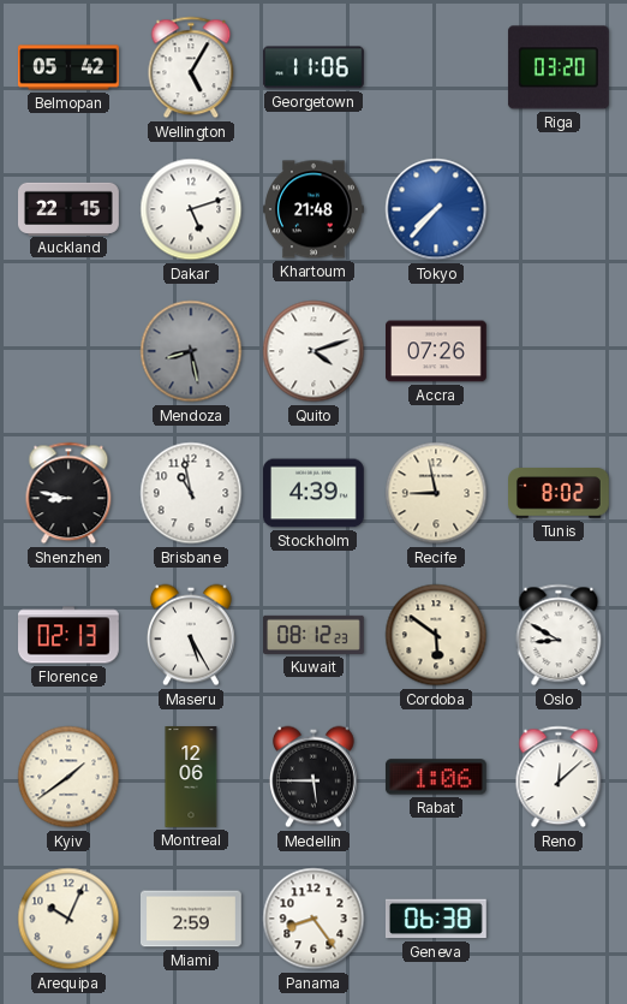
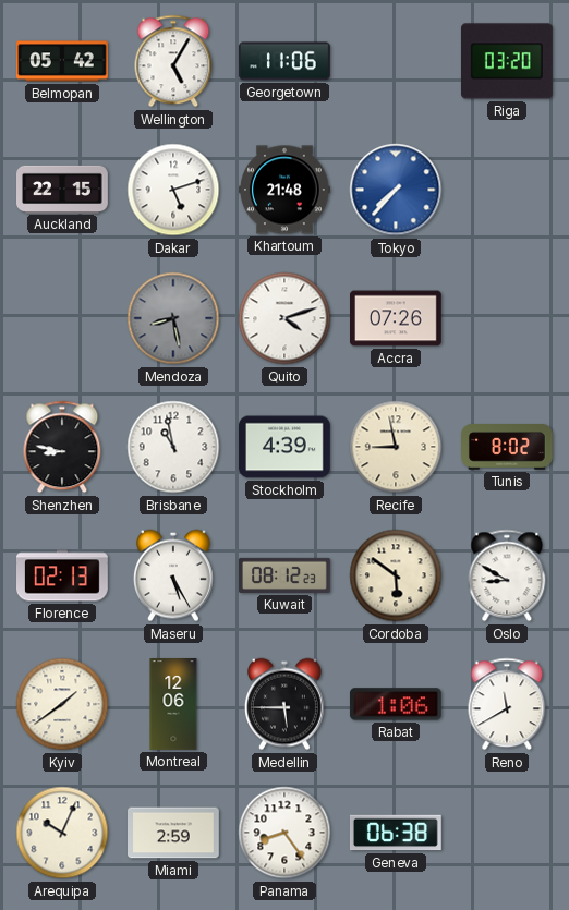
Reno: 12:08 -> 11:40
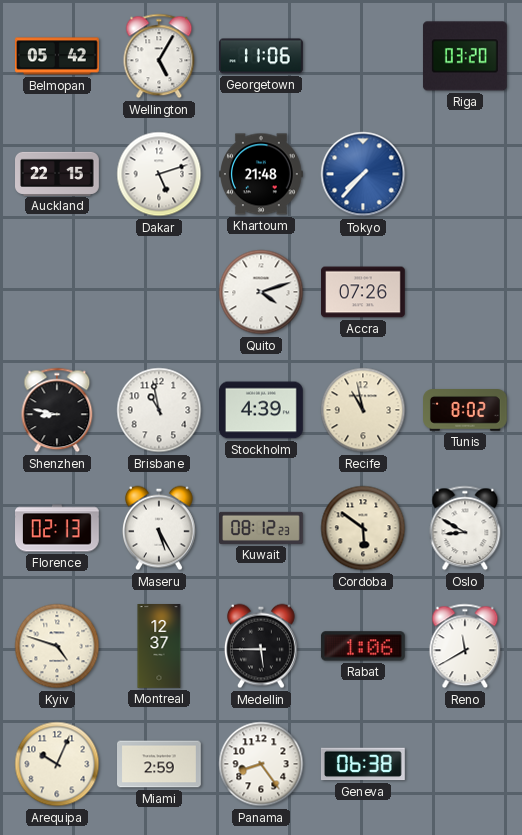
Mendoza: 8:28 -> none
Recife: 8:58 -> 10:58
Kyiv: 1:39 -> 4:48
Montreal: 12:06 -> 12:37
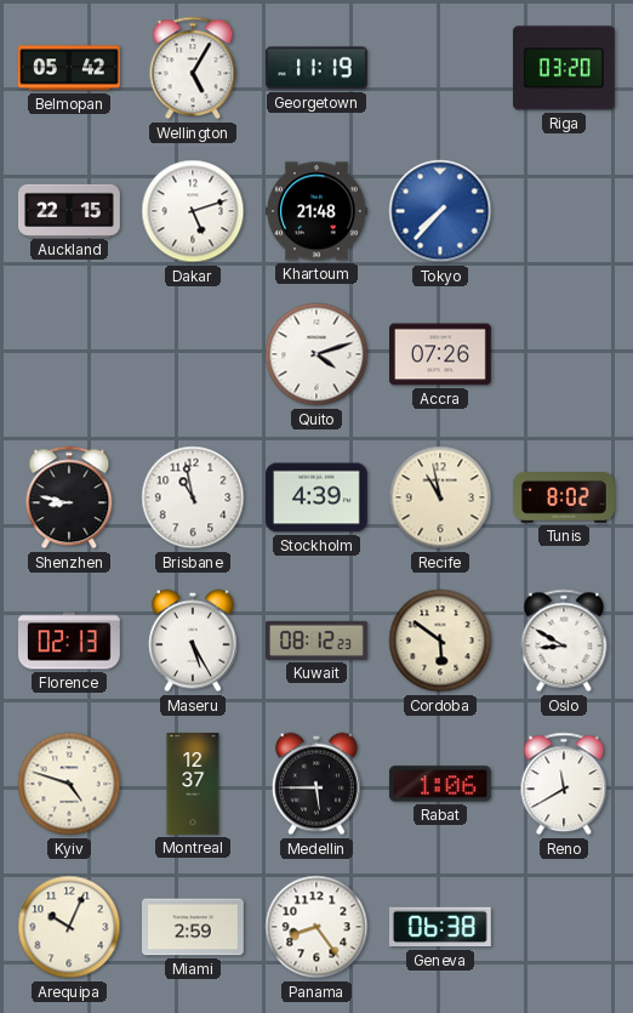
Georgetown: 11:06 -> 11:19
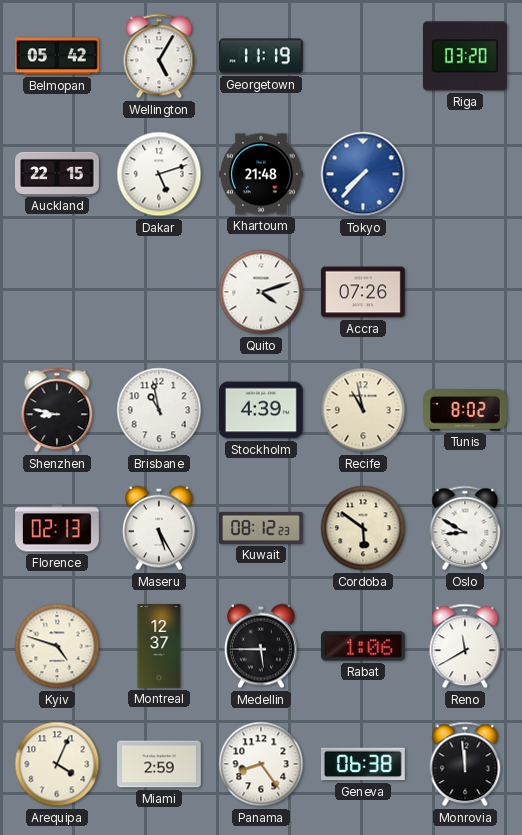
Arequipa: 10:04 -> 4:04
Monrovia: none -> 11:59
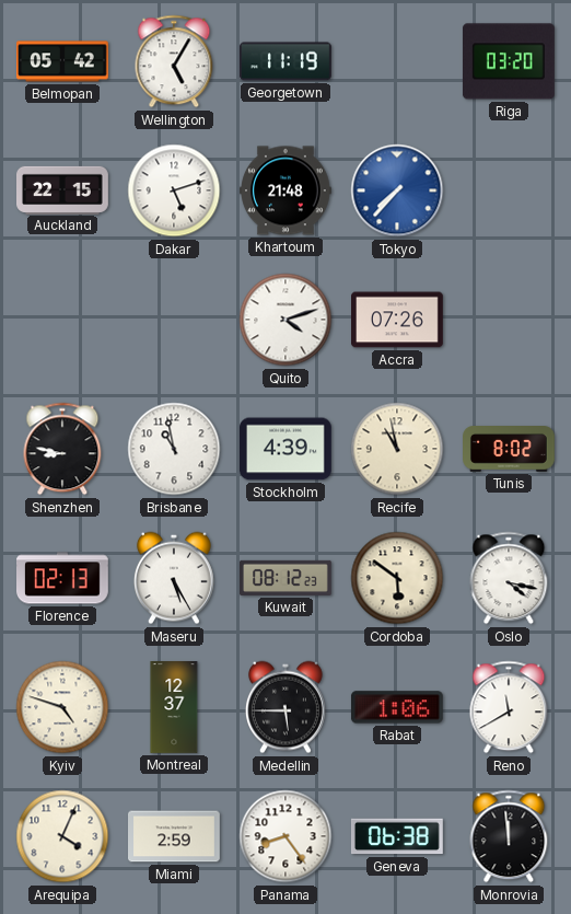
Oslo: 8:50 -> 4:17
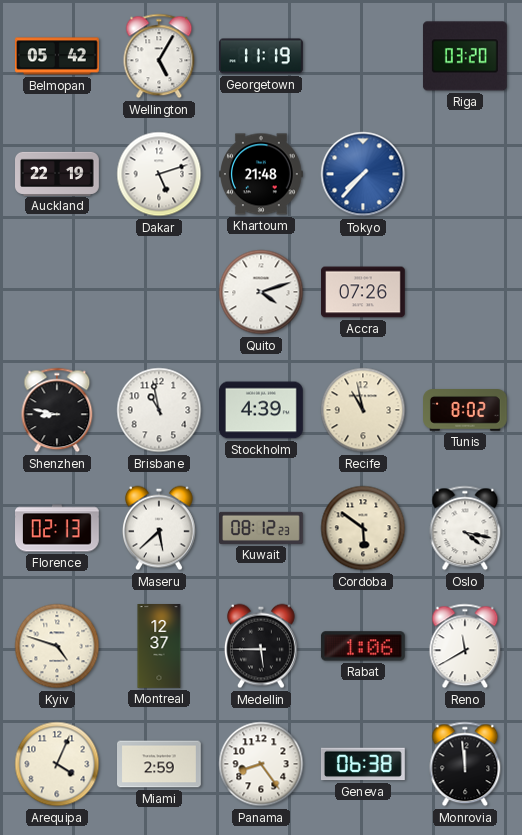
Auckland: 22:15 -> 22:19
Maseru: 5:25 -> 5:38
